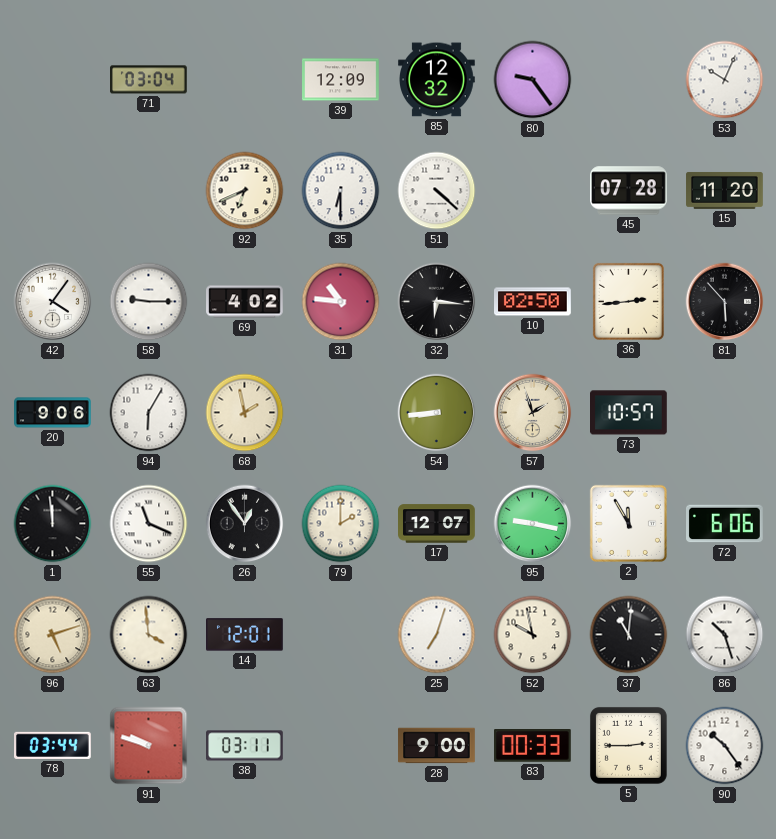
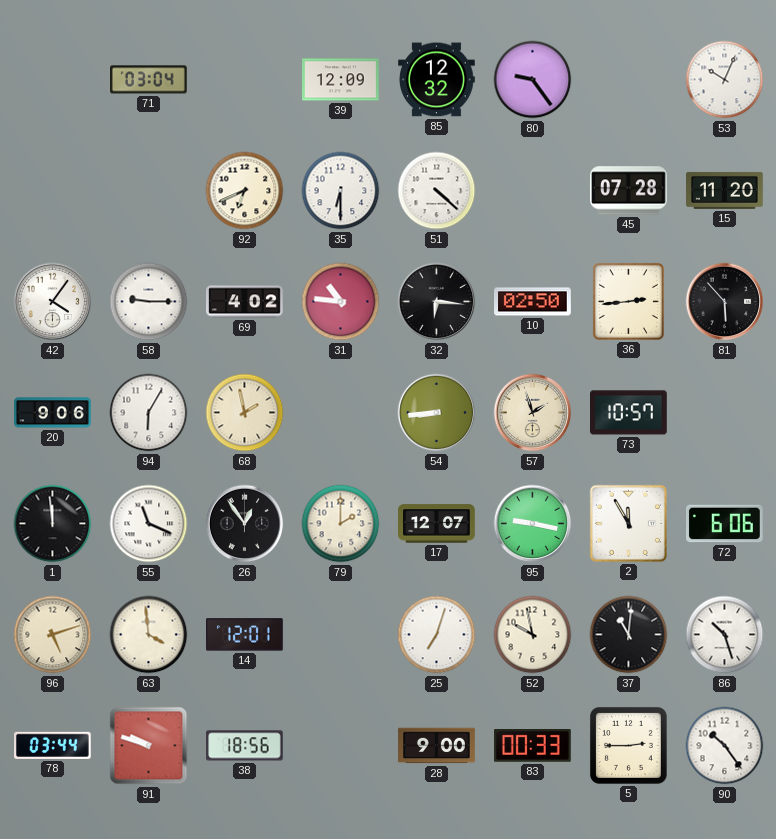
38: 03:11 -> 18:56
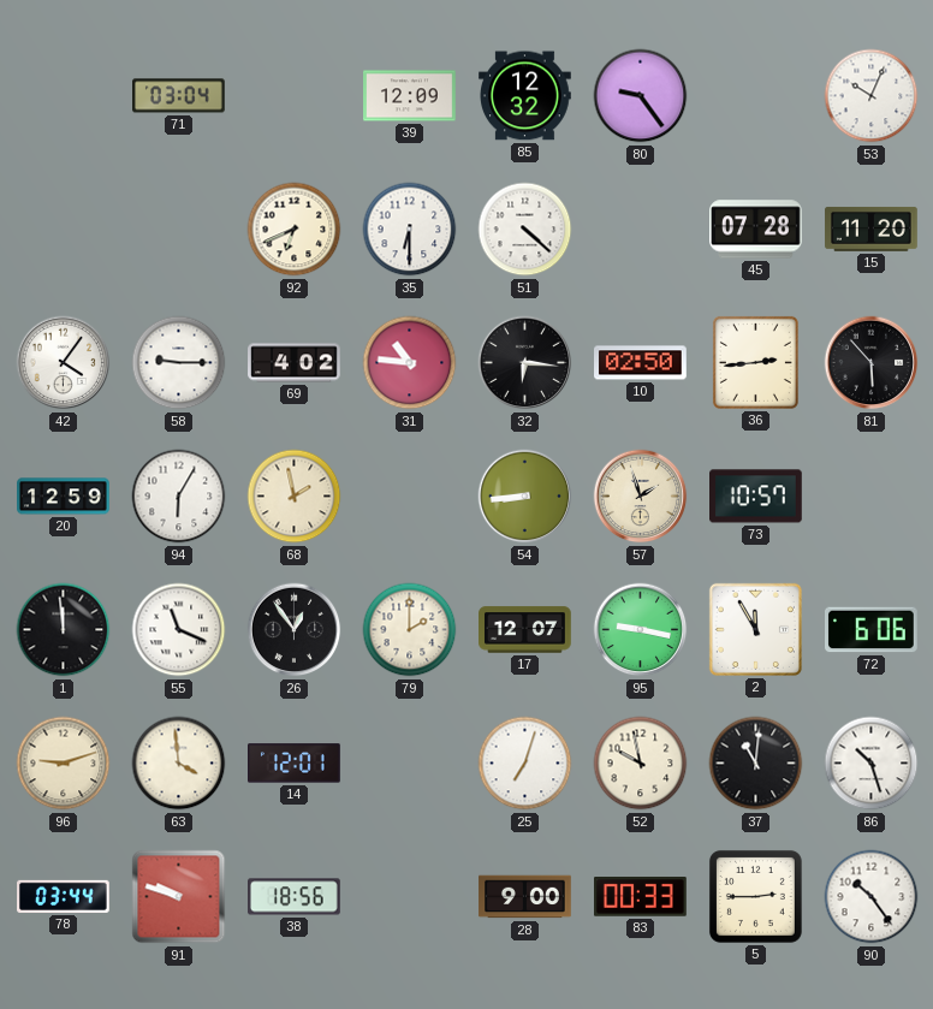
20: 9:06 -> 12:59
96: 5:12 -> 9:12
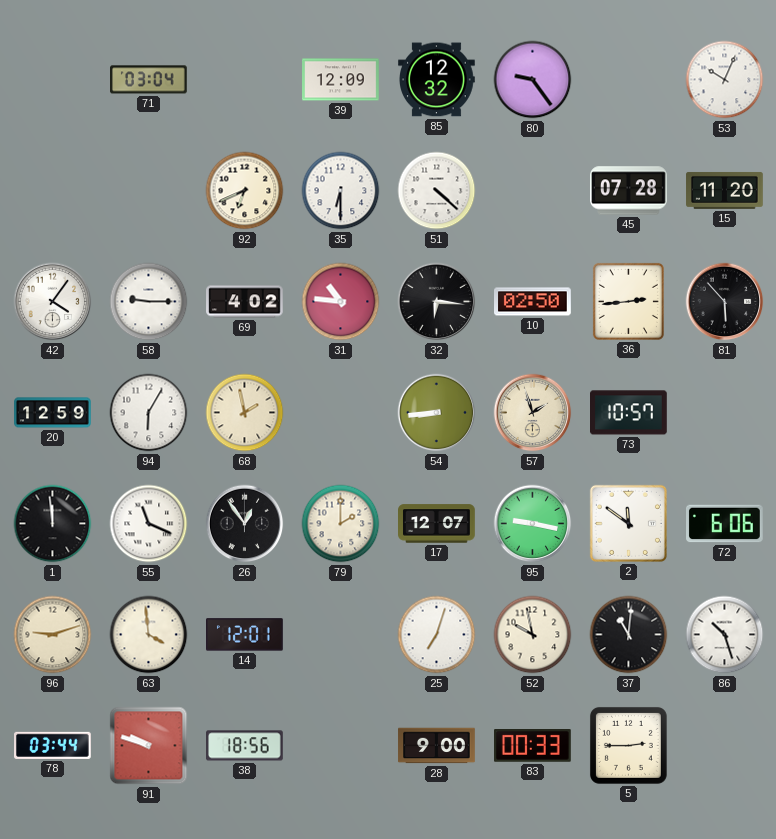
2: 11:55 -> 11:51
90: 10:24 -> none
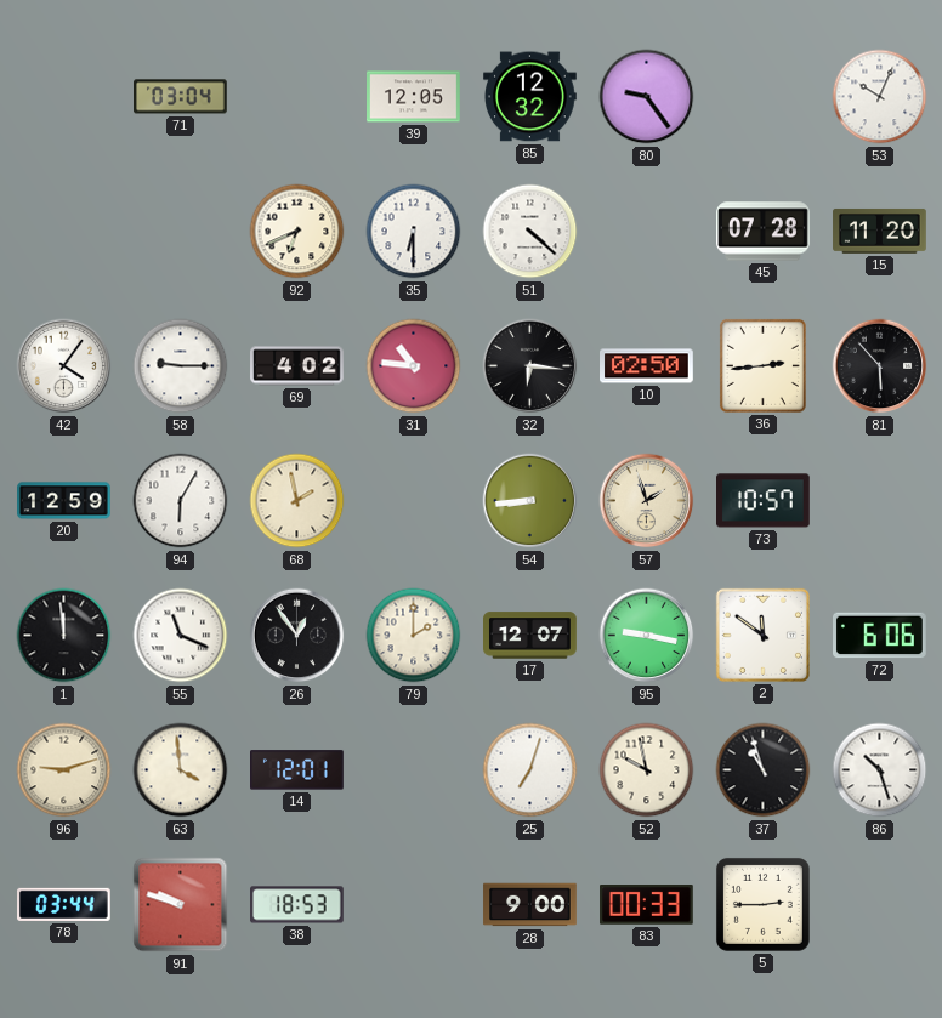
39: 12:09 -> 12:05
37: 11:01 -> 10:57
38: 18:56 -> 18:53
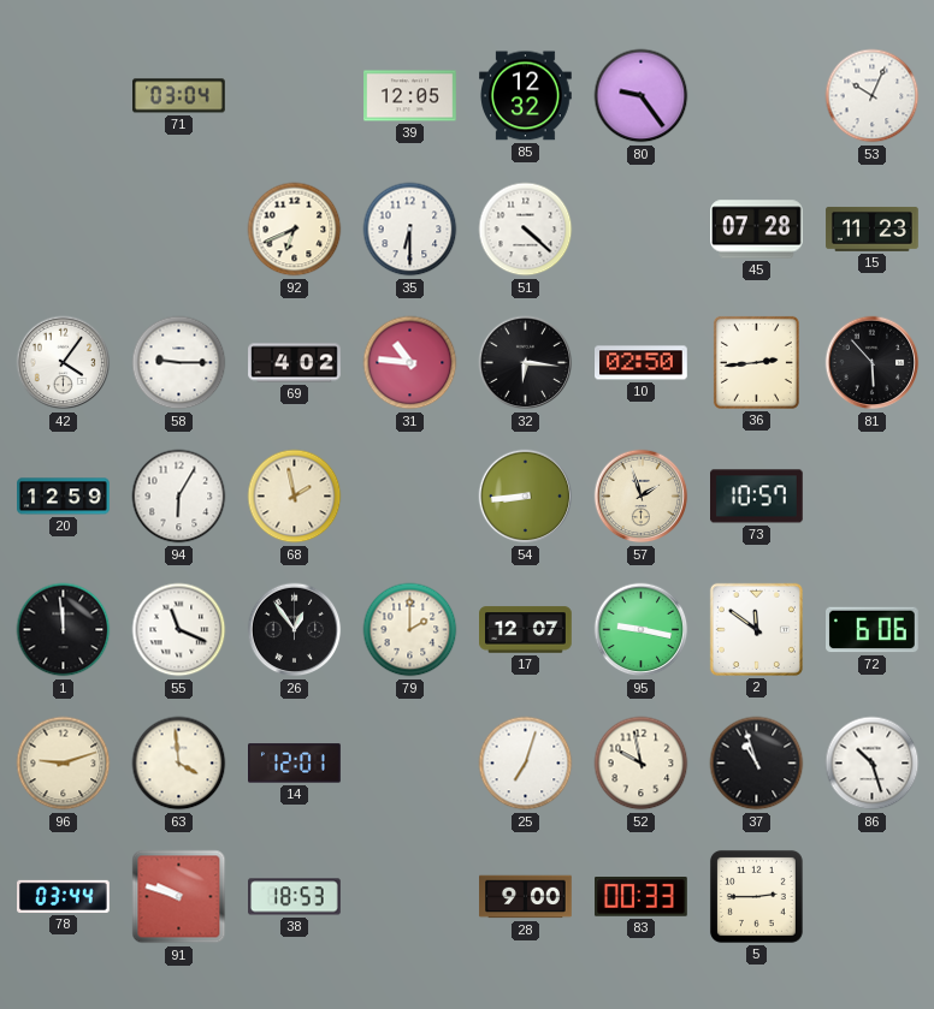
15: 11:20 -> 11:23
